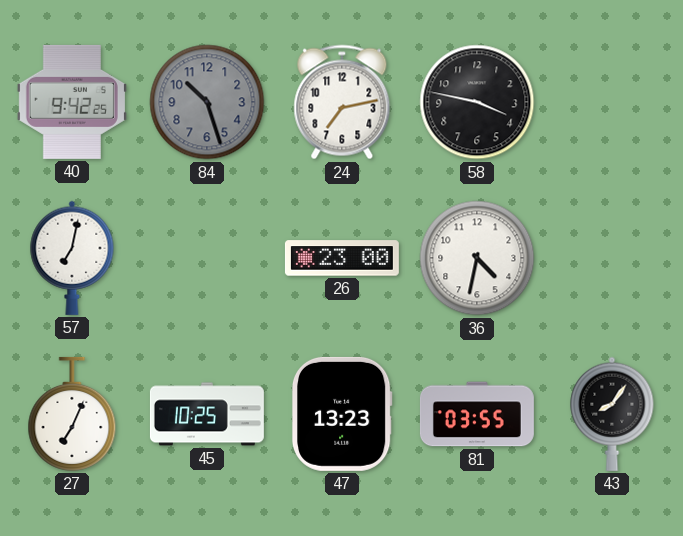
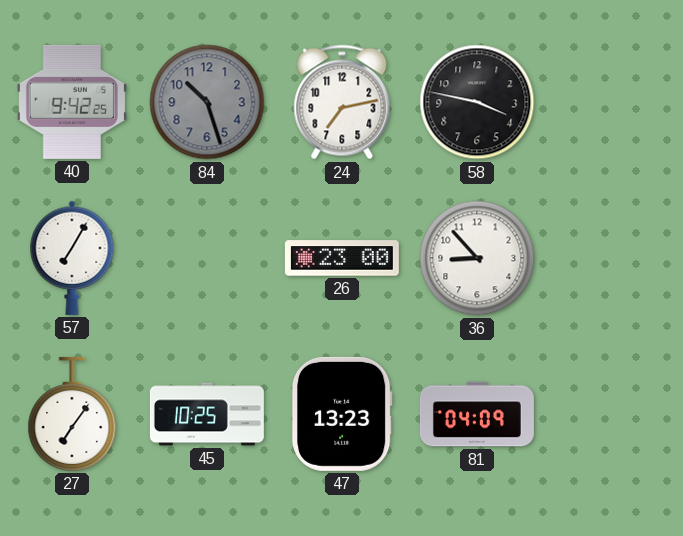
57: 7:02 -> 7:05
36: 4:32 -> 8:53
27: 7:04 -> 7:06
81: 03:55 -> 04:09
43: 8:06 -> none
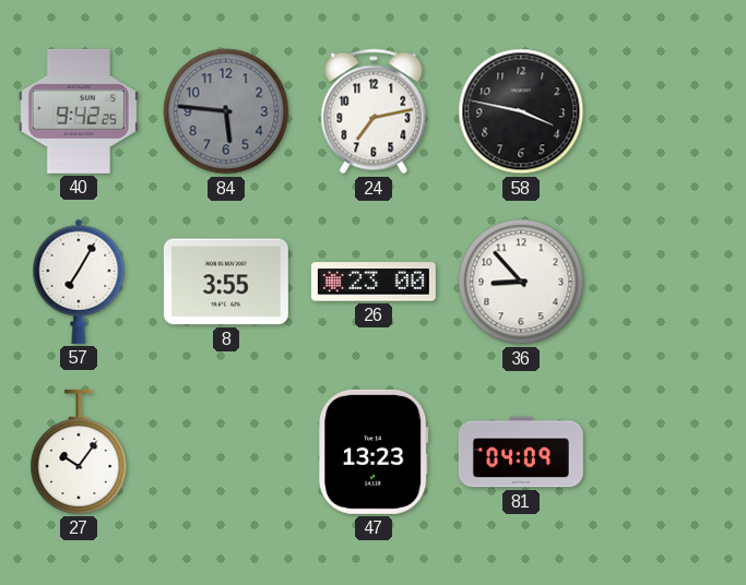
84: 10:27 -> 5:46
8: none -> 3:55
27: 7:06 -> 10:06
45: 10:25 -> none
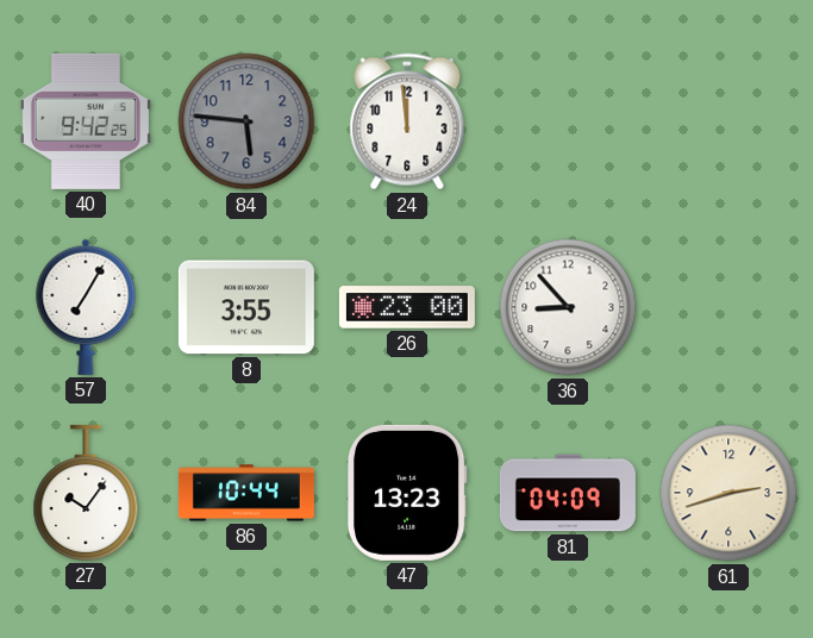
24: 7:13 -> 11:59
58: 3:47 -> none
86: none -> 10:44
61: none -> 2:42
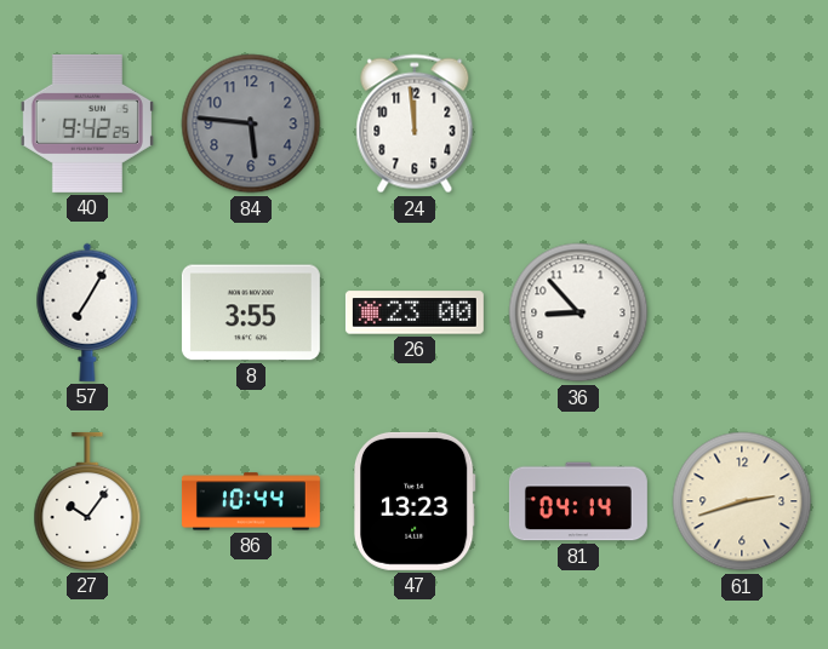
81: 04:09 -> 04:14
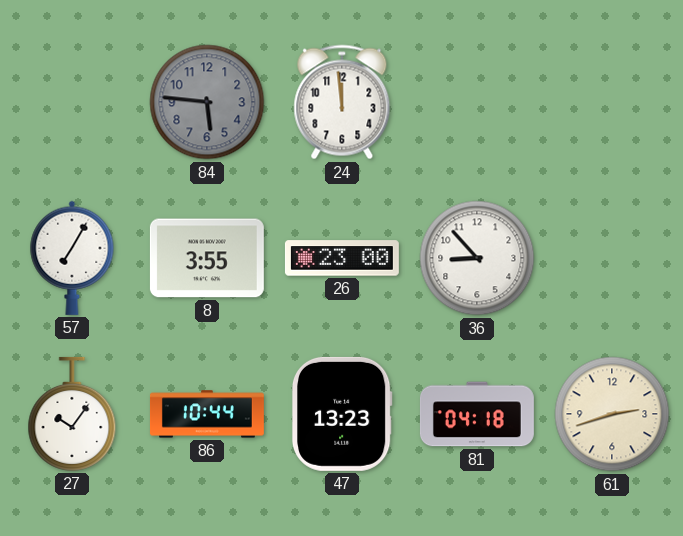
40: 9:42 -> none
81: 04:14 -> 04:18
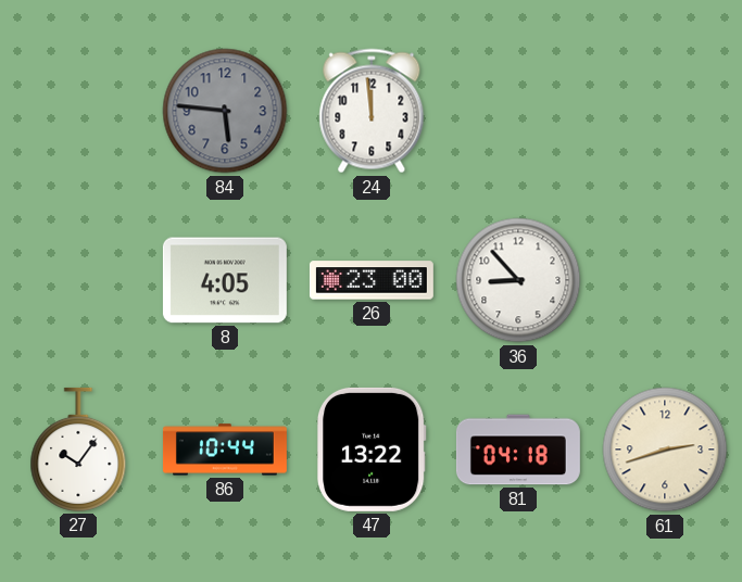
57: 7:05 -> none
8: 3:55 -> 4:05
47: 13:23 -> 13:22
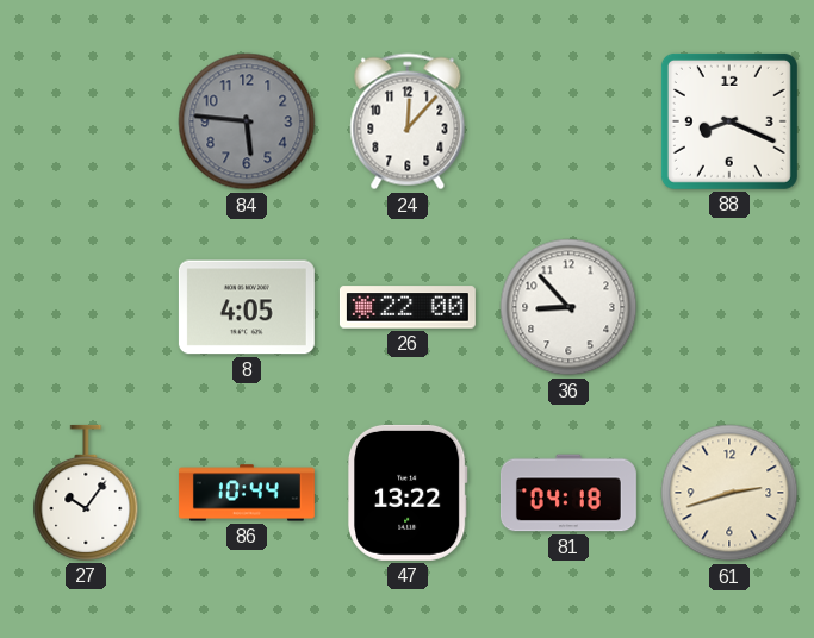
24: 11:59 -> 12:07
88: none -> 8:19
26: 23:00 -> 22:00
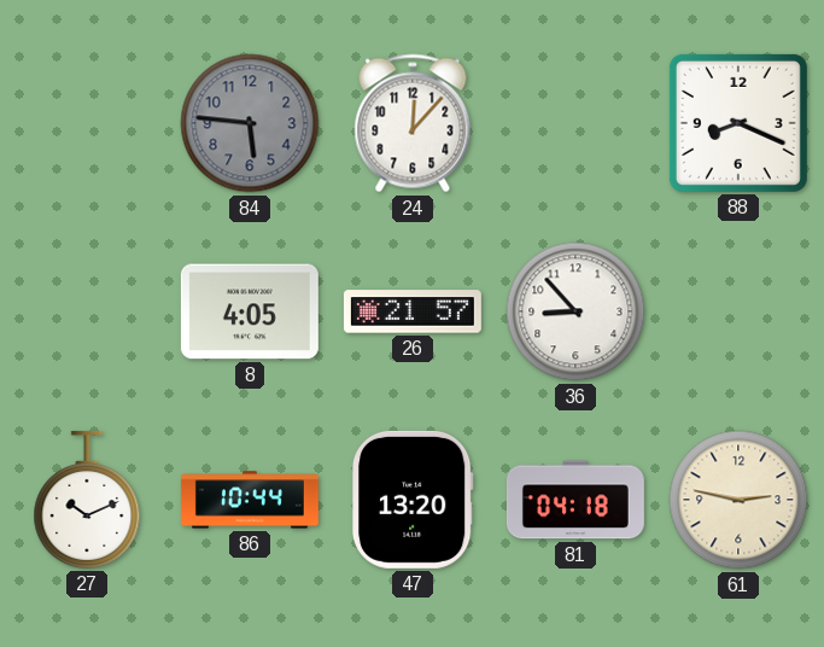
26: 22:00 -> 21:57
27: 10:06 -> 10:11
47: 13:22 -> 13:20
61: 2:42 -> 2:47
